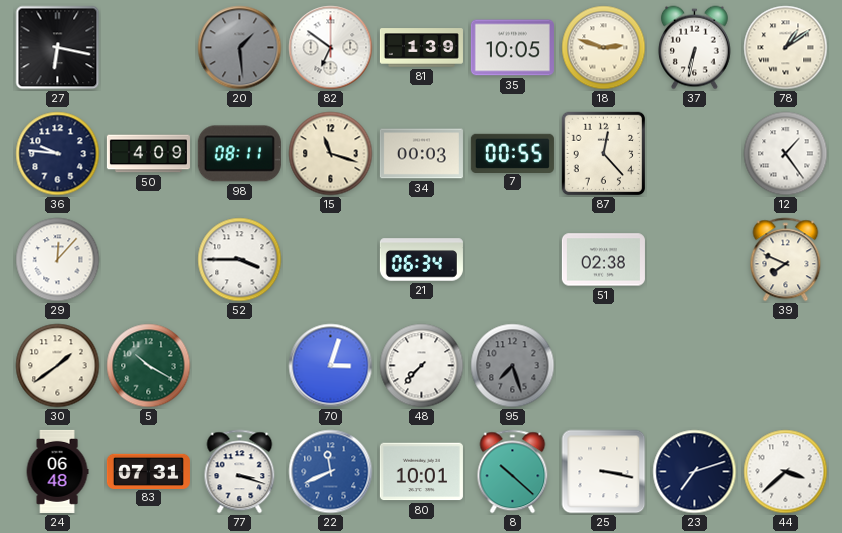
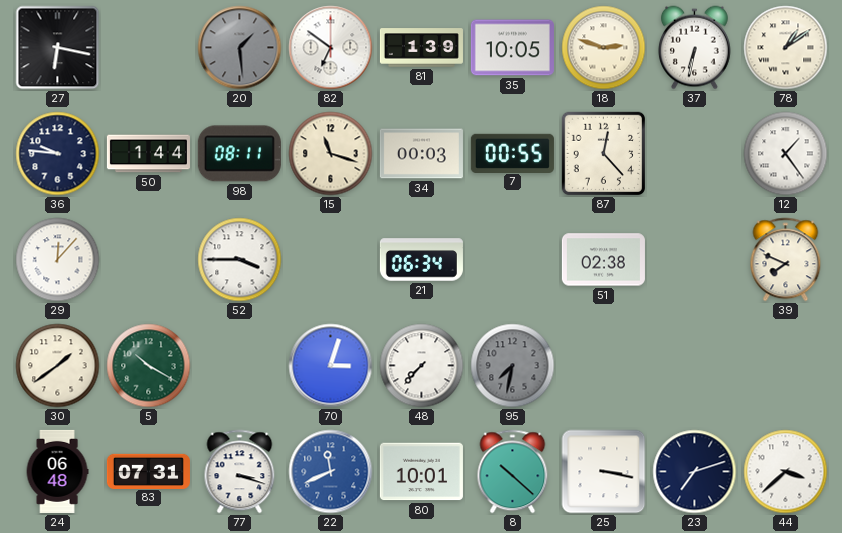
50: 4:09 -> 1:44
95: 7:27 -> 7:32
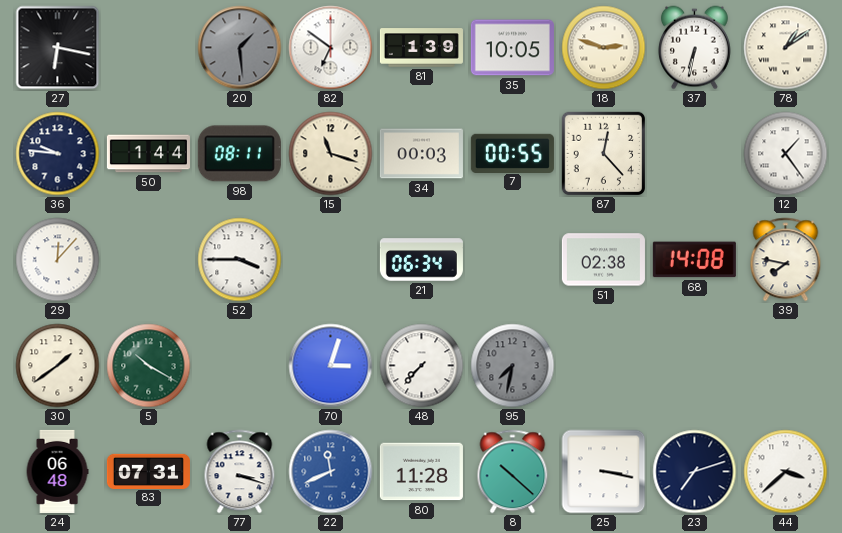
68: none -> 14:08
39: 7:49 -> 7:47
80: 10:01 -> 11:28
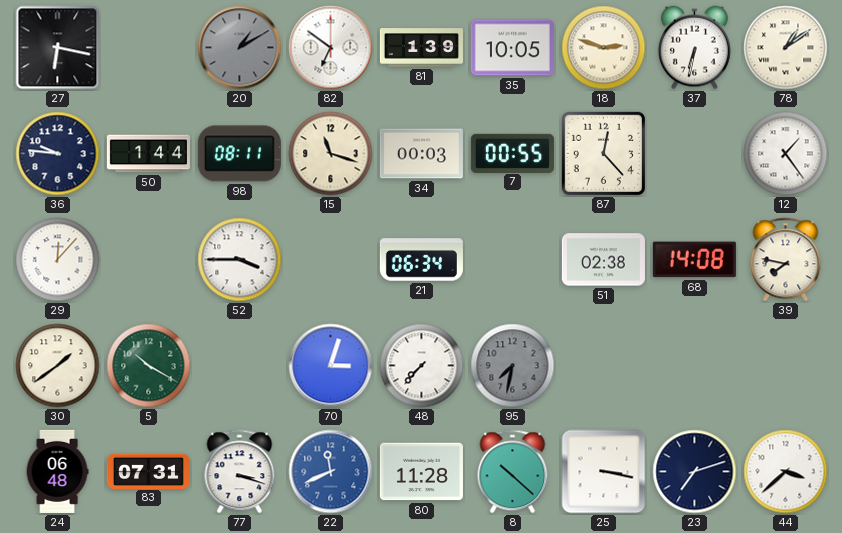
20: 1:29 -> 1:10
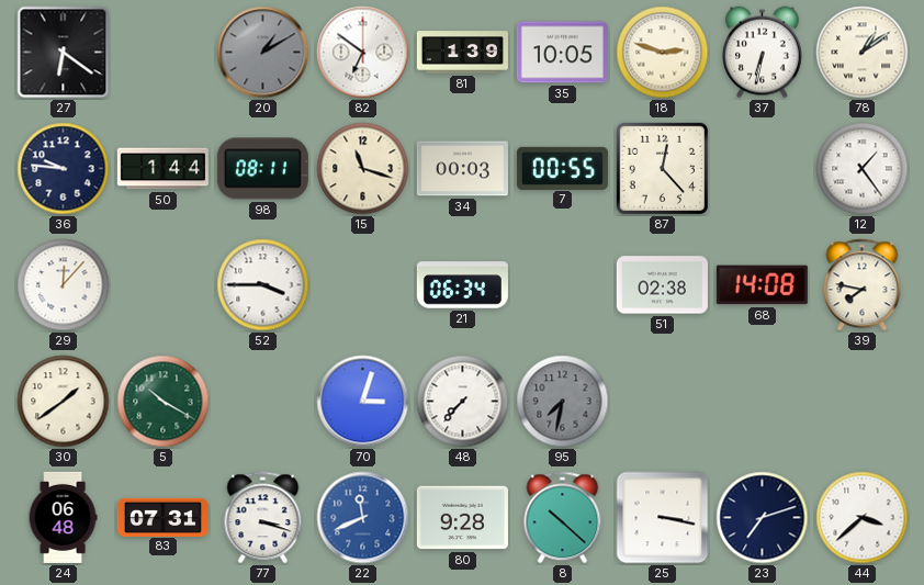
27: 6:17 -> 6:21
80: 11:28 -> 9:28
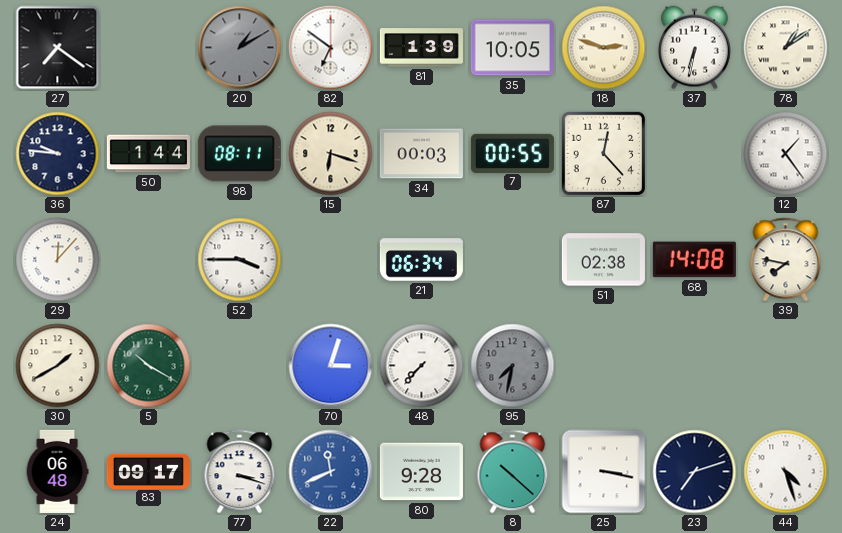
27: 6:21 -> 7:21
15: 11:18 -> 6:18
30: 1:39 -> 1:40
83: 07:31 -> 09:17
44: 3:38 -> 4:27
